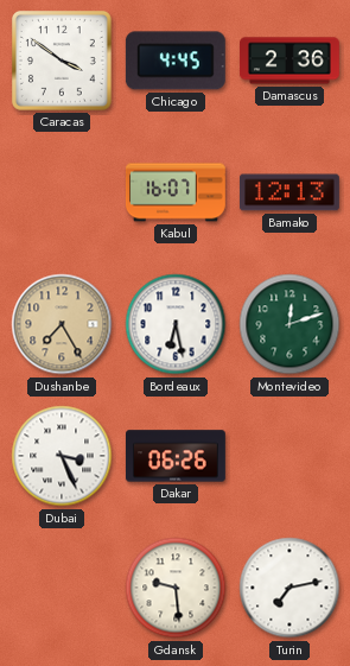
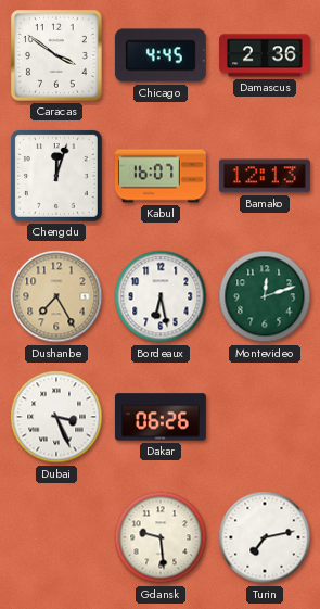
Chengdu: none -> 12:03
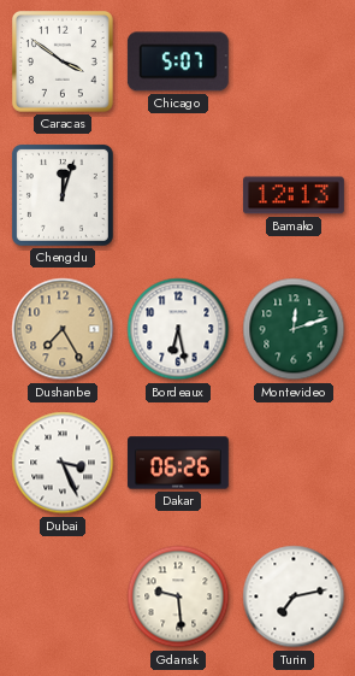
Chicago: 4:45 -> 5:07
Damascus: 2:36 -> none
Kabul: 16:07 -> none
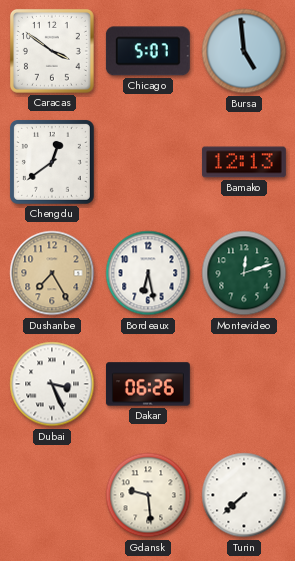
Bursa: none -> 4:59
Chengdu: 12:03 -> 12:39
Turin: 7:13 -> 7:38
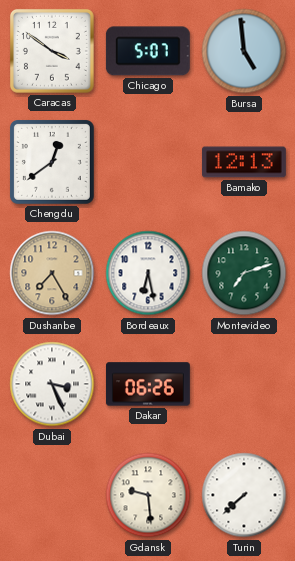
Montevideo: 12:12 -> 7:12
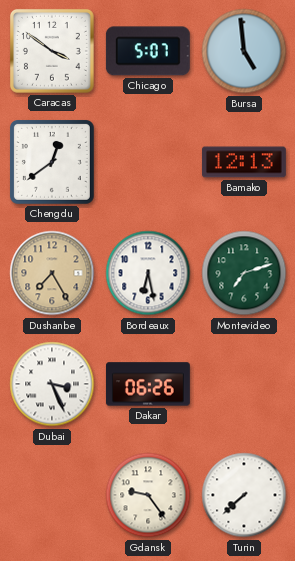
Gdansk: 9:29 -> 9:24
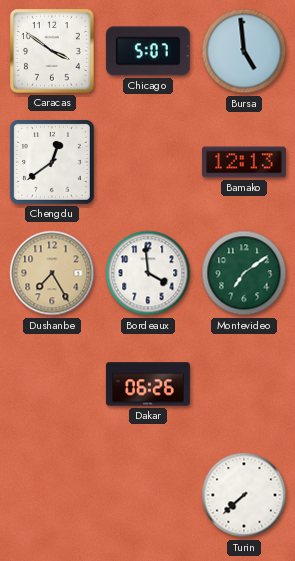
Bordeaux: 6:28 -> 3:59
Montevideo: 7:12 -> 7:09
Dubai: 3:26 -> none
Gdansk: 9:24 -> none
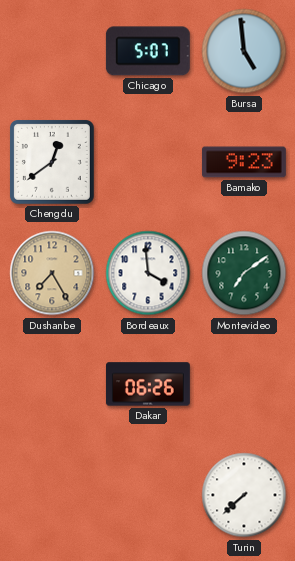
Caracas: 3:51 -> none
Bamako: 12:13 -> 9:23
